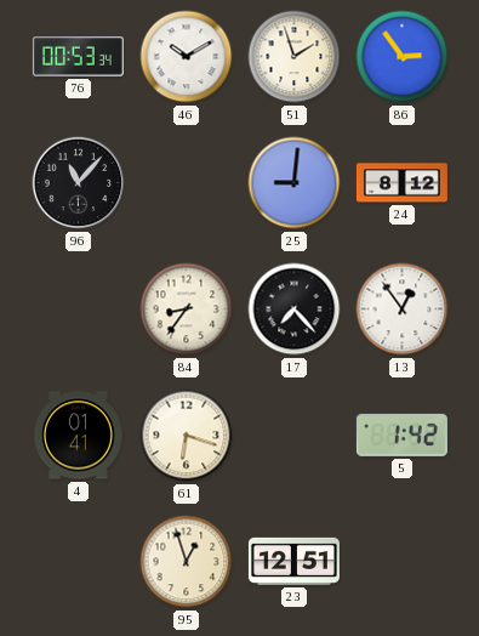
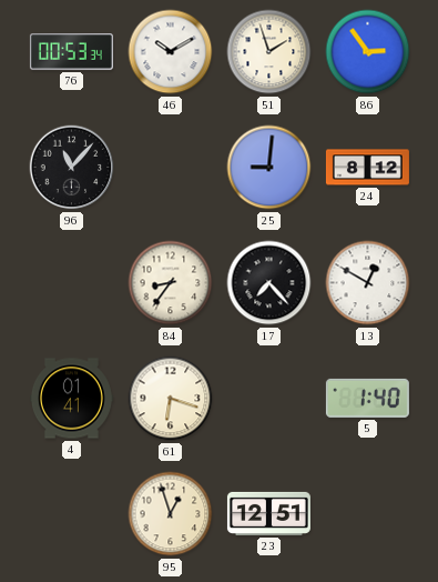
13: 12:54 -> 12:50
5: 1:42 -> 1:40
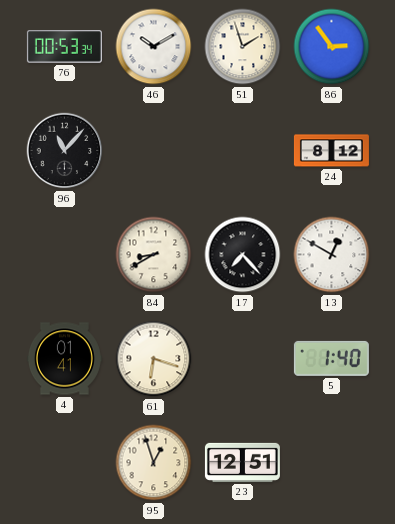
25: 9:01 -> none
84: 8:36 -> 8:40
